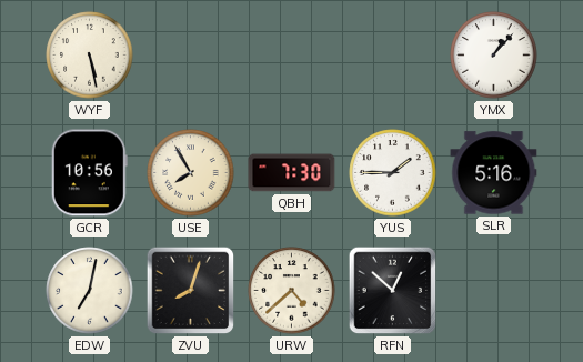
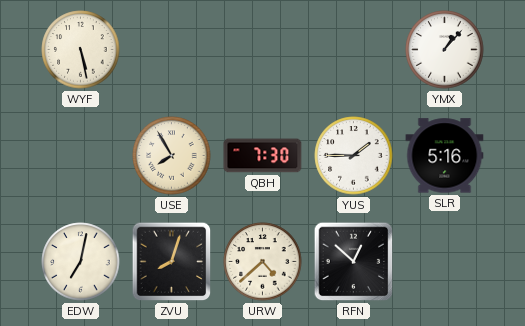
GCR: 10:56 -> none
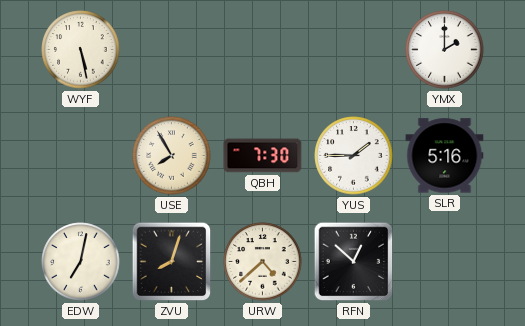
YMX: 1:07 -> 2:00
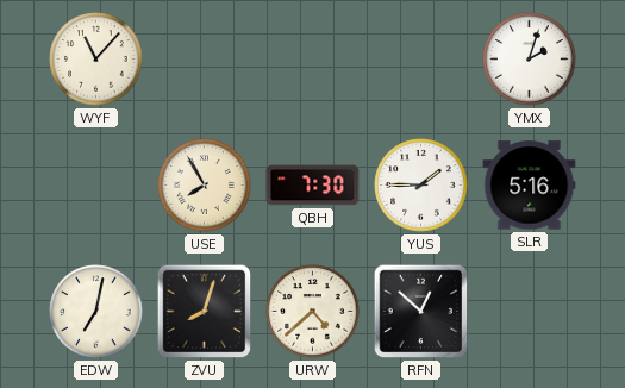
WYF: 5:28 -> 11:07
YMX: 2:00 -> 2:03
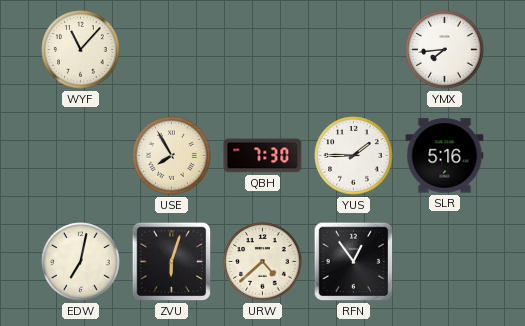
YMX: 2:03 -> 7:44
ZVU: 8:03 -> 6:03
RFN: 12:52 -> 12:54
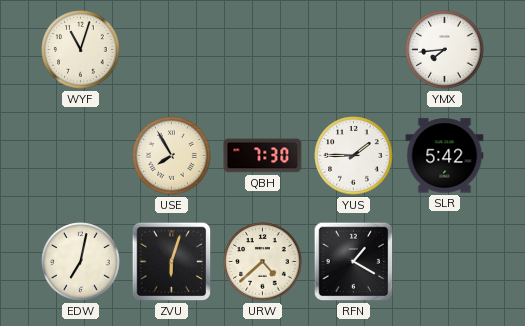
WYF: 11:07 -> 11:03
SLR: 5:16 -> 5:42
RFN: 12:54 -> 1:20
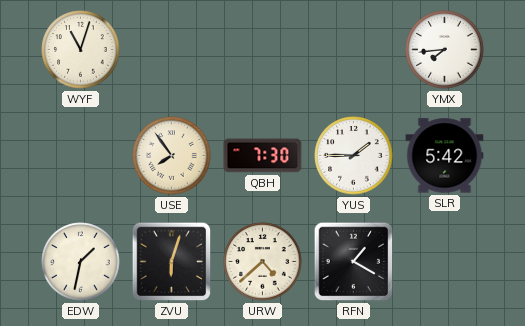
USE: 7:55 -> 7:54
EDW: 7:02 -> 1:32
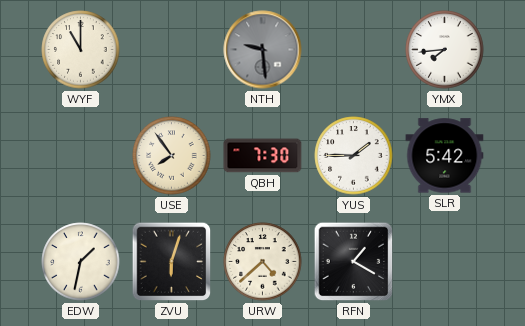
WYF: 11:03 -> 11:00
NTH: none -> 9:29
